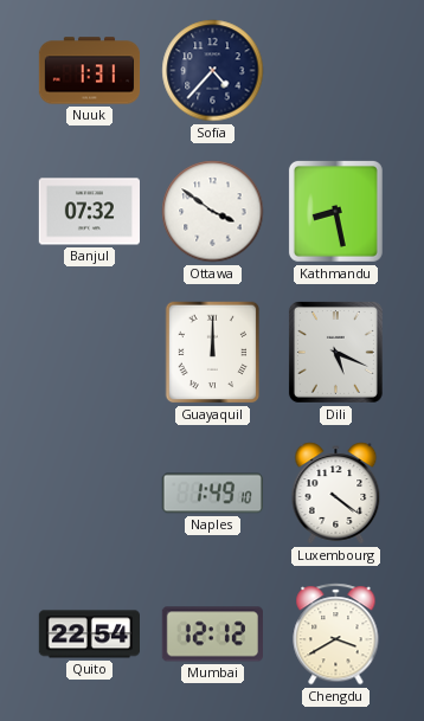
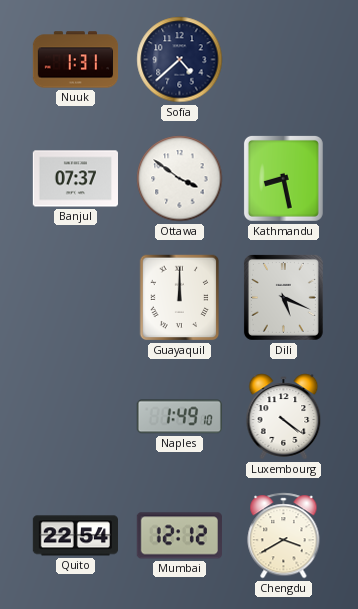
Sofia: 4:37 -> 4:38
Banjul: 07:32 -> 07:37
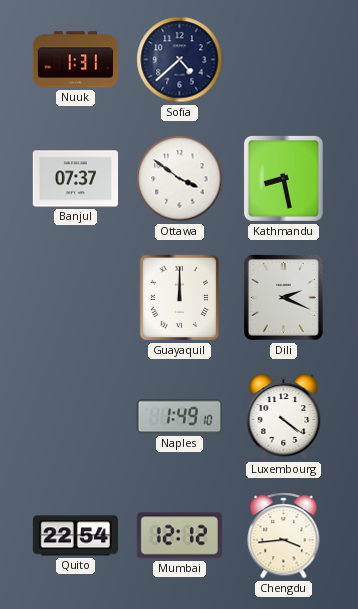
Dili: 5:19 -> 2:19
Chengdu: 3:40 -> 3:44
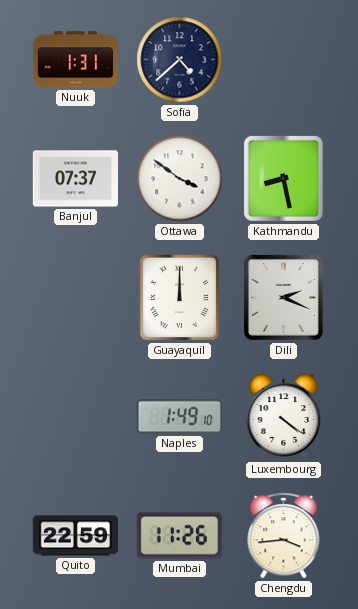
Quito: 22:54 -> 22:59
Mumbai: 12:12 -> 11:26
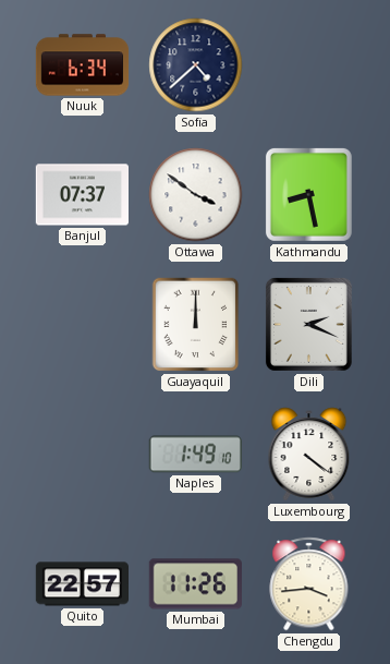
Nuuk: 1:31 -> 6:34
Quito: 22:59 -> 22:57
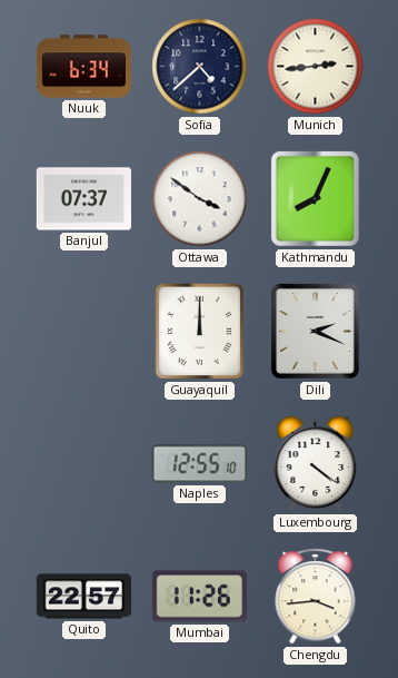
Munich: none -> 2:44
Kathmandu: 8:28 -> 8:04
Naples: 1:49 -> 12:55
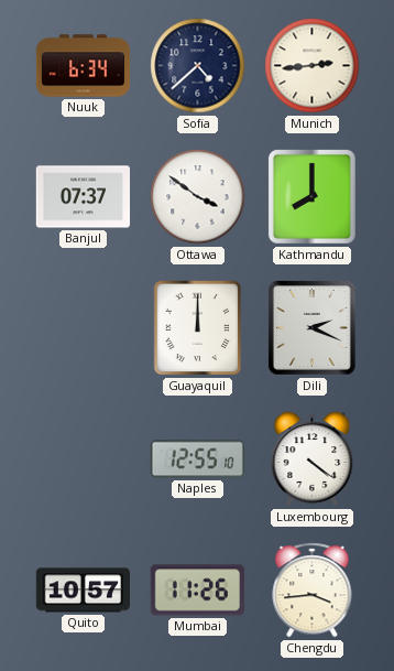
Kathmandu: 8:04 -> 8:00
Quito: 22:57 -> 10:57
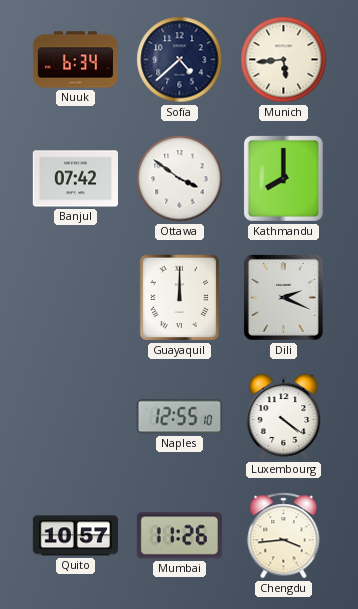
Munich: 2:44 -> 5:44
Banjul: 07:37 -> 07:42
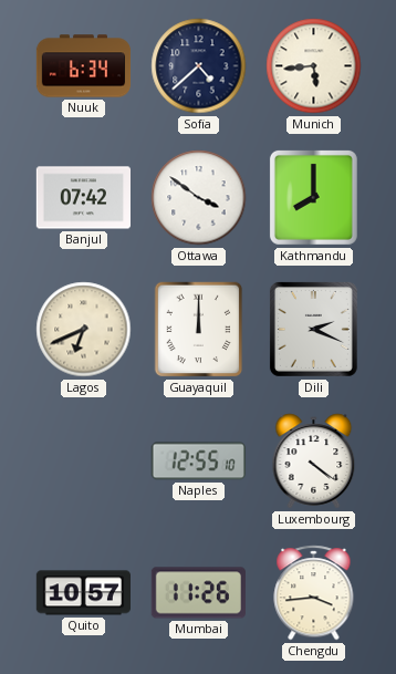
Lagos: none -> 6:41
